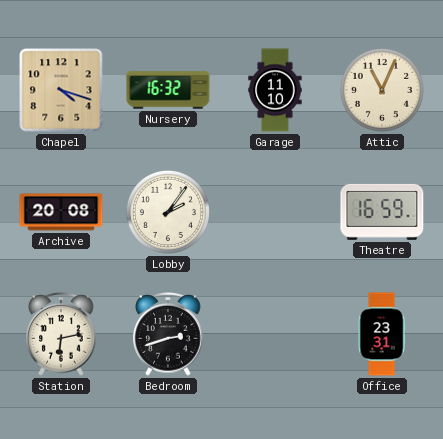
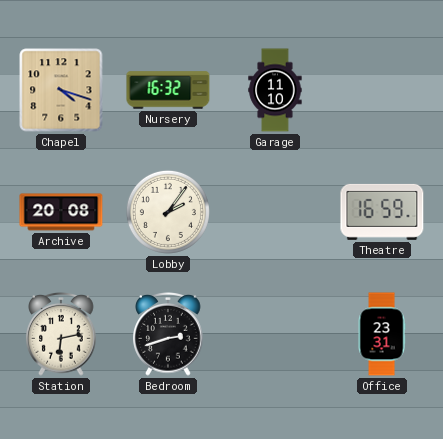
Attic: 11:04 -> none
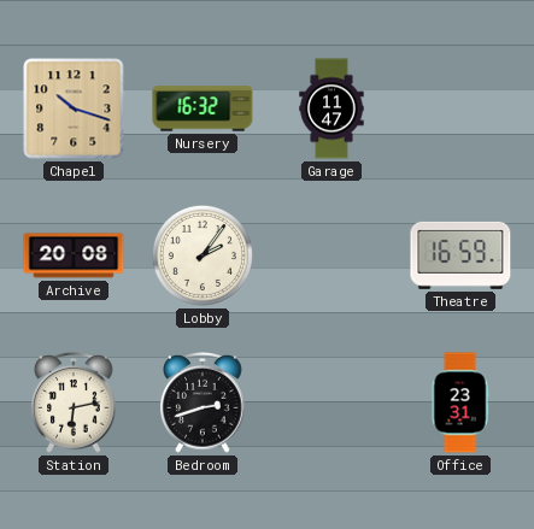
Chapel: 4:18 -> 10:18
Garage: 11:10 -> 11:47
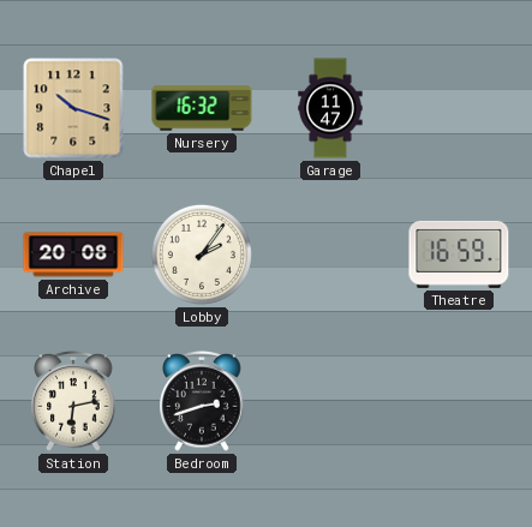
Office: 23:31 -> none
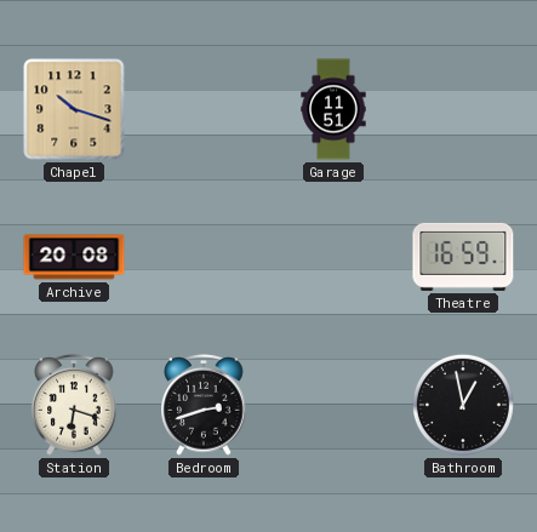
Nursery: 16:32 -> none
Garage: 11:47 -> 11:51
Lobby: 2:06 -> none
Station: 6:13 -> 6:18
Bathroom: none -> 12:58
